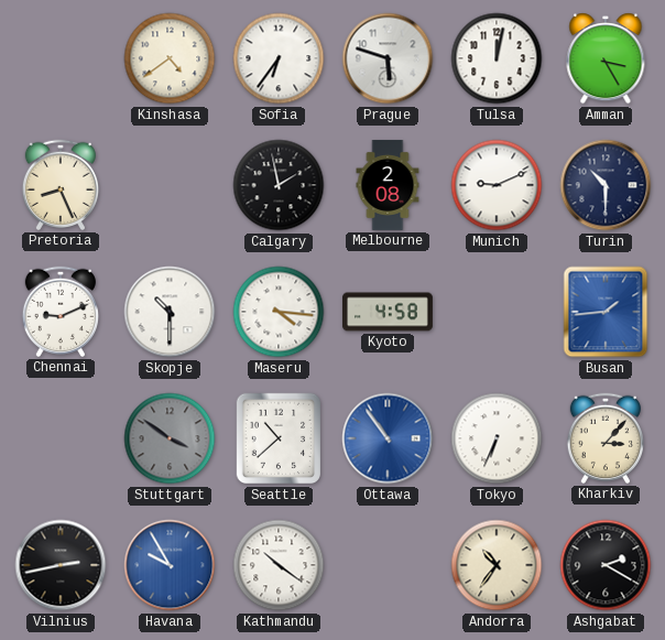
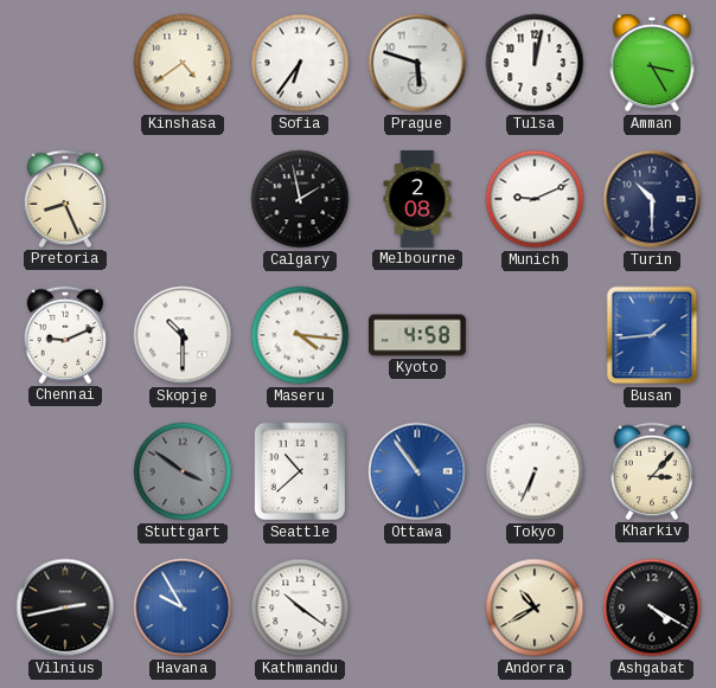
Andorra: 10:36 -> 10:40
Ashgabat: 2:20 -> 4:20
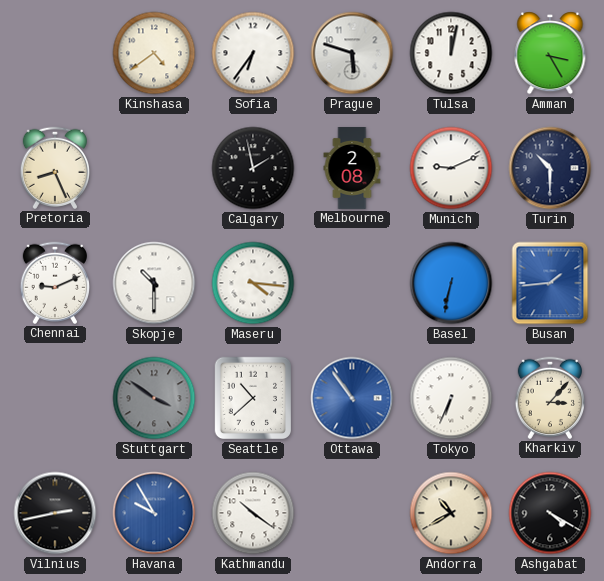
Kyoto: 4:58 -> none
Basel: none -> 6:32
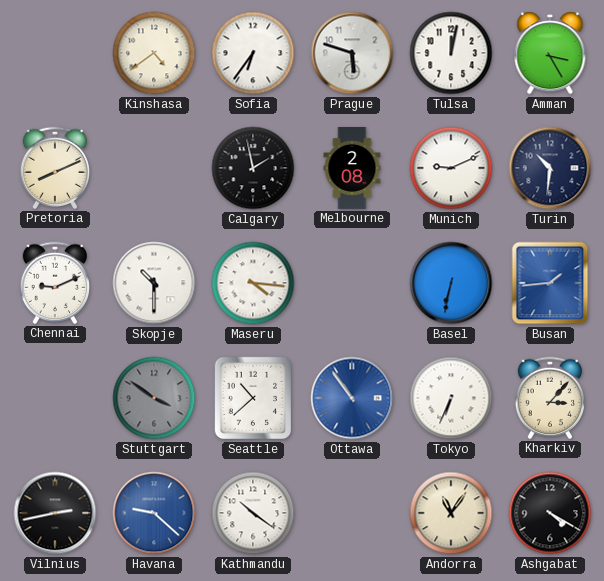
Pretoria: 8:26 -> 8:11
Turin: 10:30 -> 10:31
Havana: 9:55 -> 9:22
Andorra: 10:40 -> 11:06
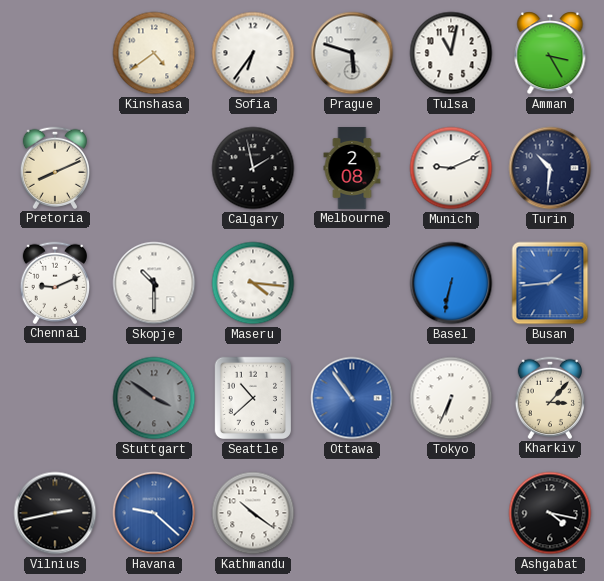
Tulsa: 12:02 -> 11:02
Andorra: 11:06 -> none
Ashgabat: 4:20 -> 4:17
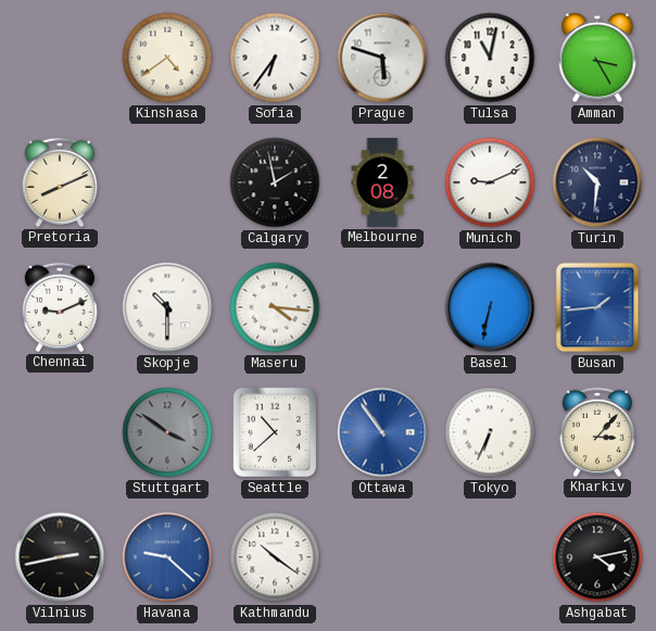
Ashgabat: 4:17 -> 4:13
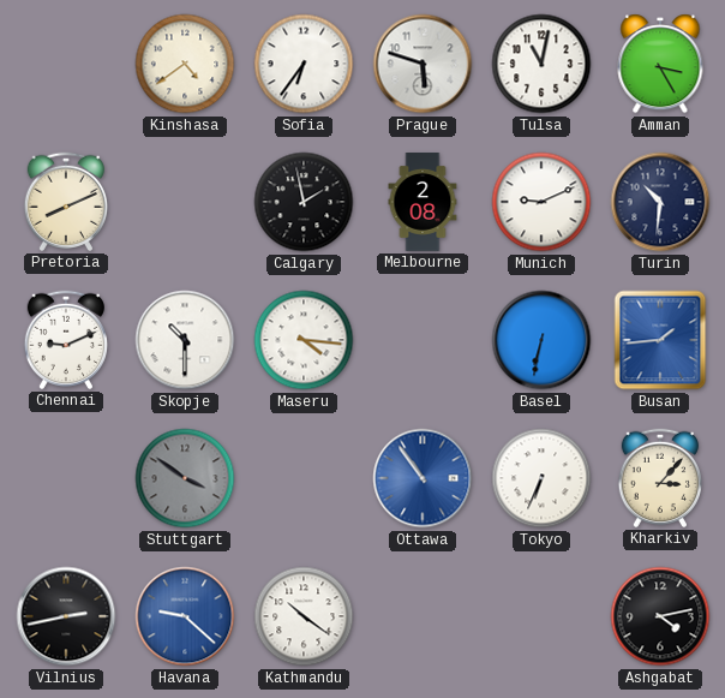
Seattle: 10:38 -> none
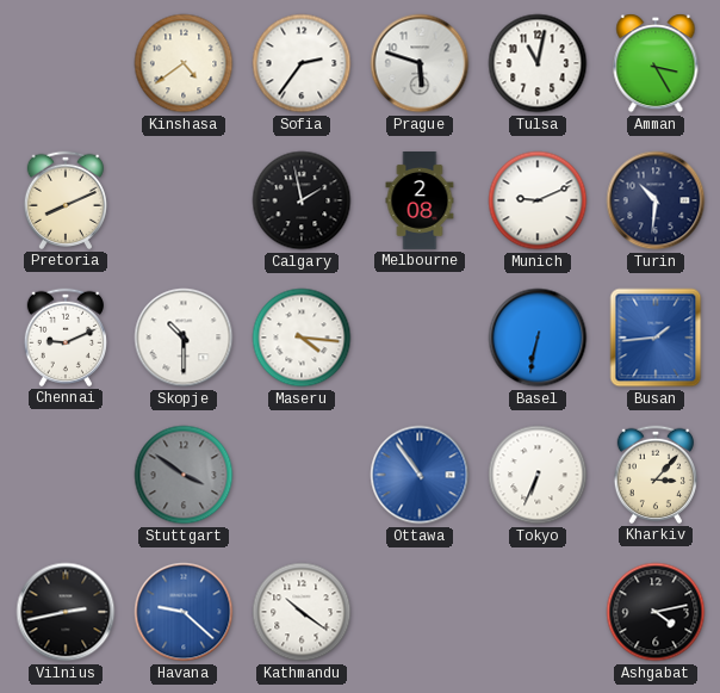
Sofia: 6:36 -> 2:36
